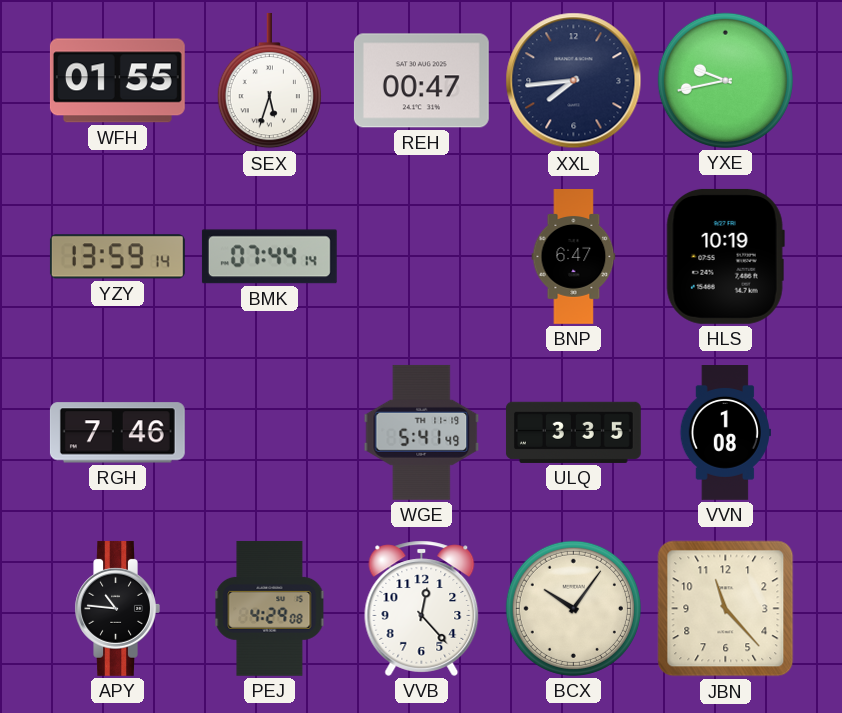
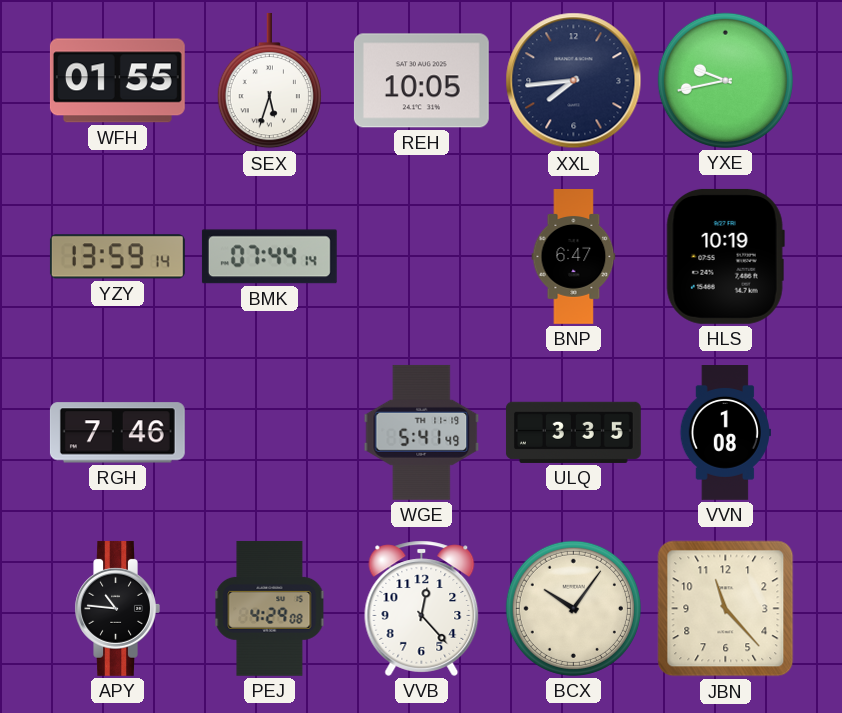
REH: 00:47 -> 10:05
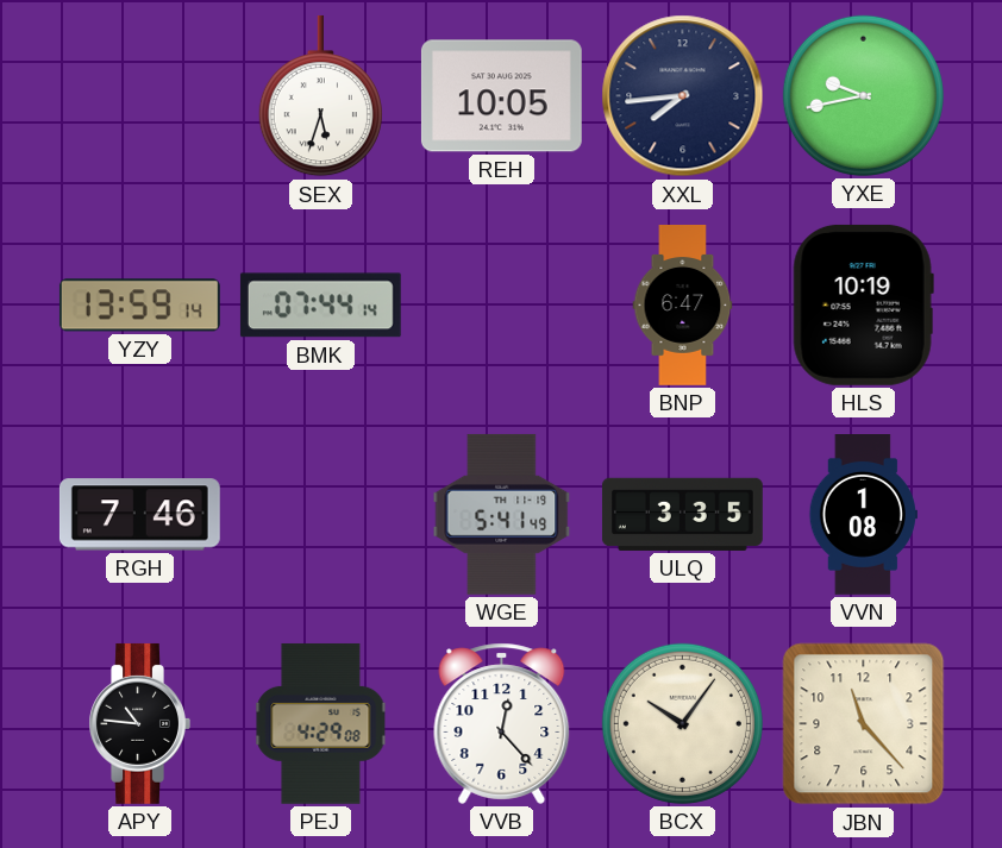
WFH: 01:55 -> none
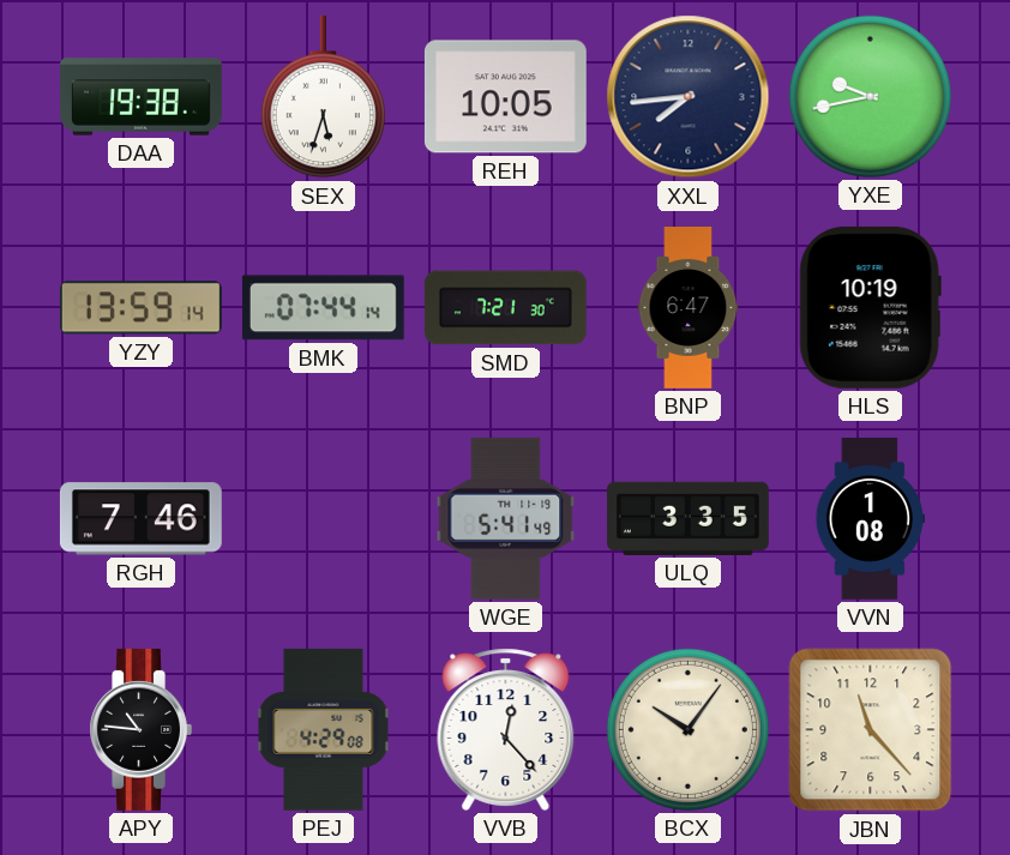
DAA: none -> 19:38
SMD: none -> 7:21
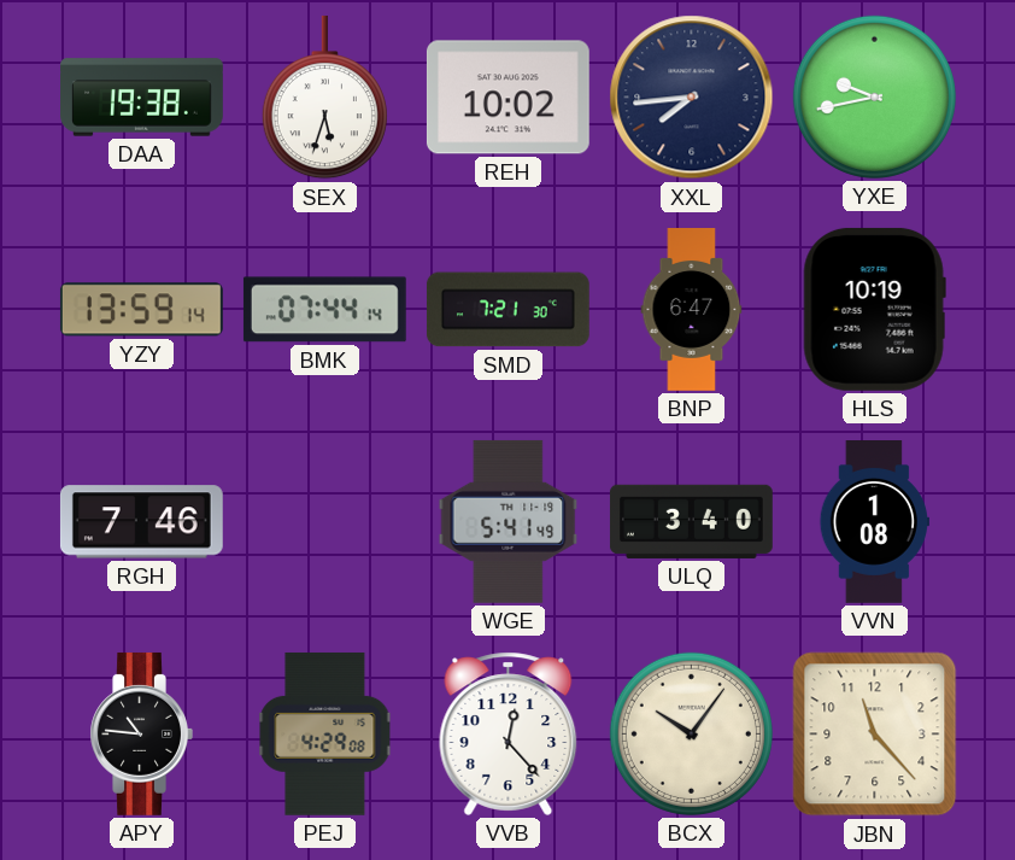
REH: 10:05 -> 10:02
ULQ: 3:35 -> 3:40
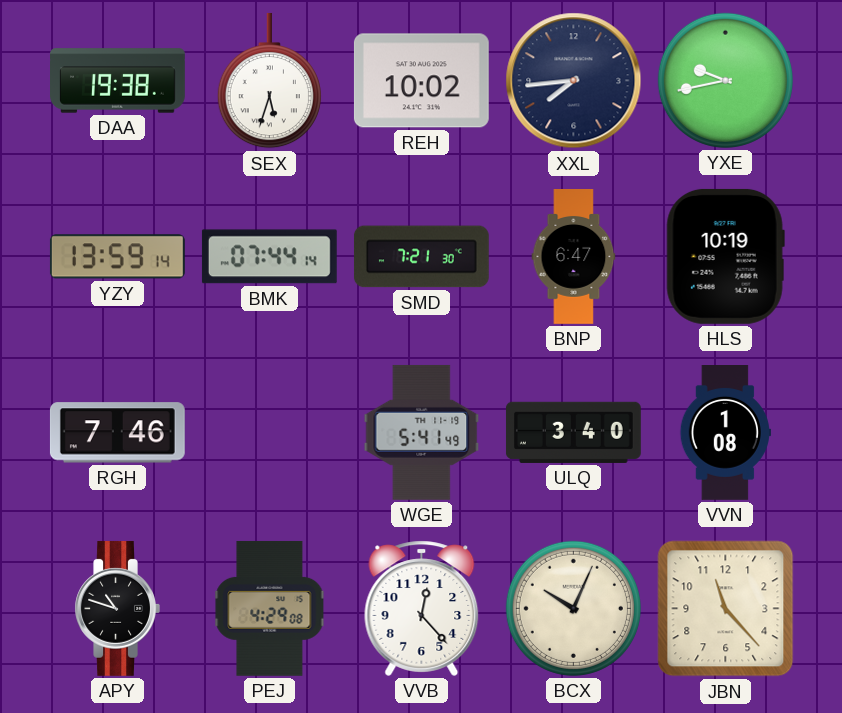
APY: 10:46 -> 10:48
BCX: 10:06 -> 10:04
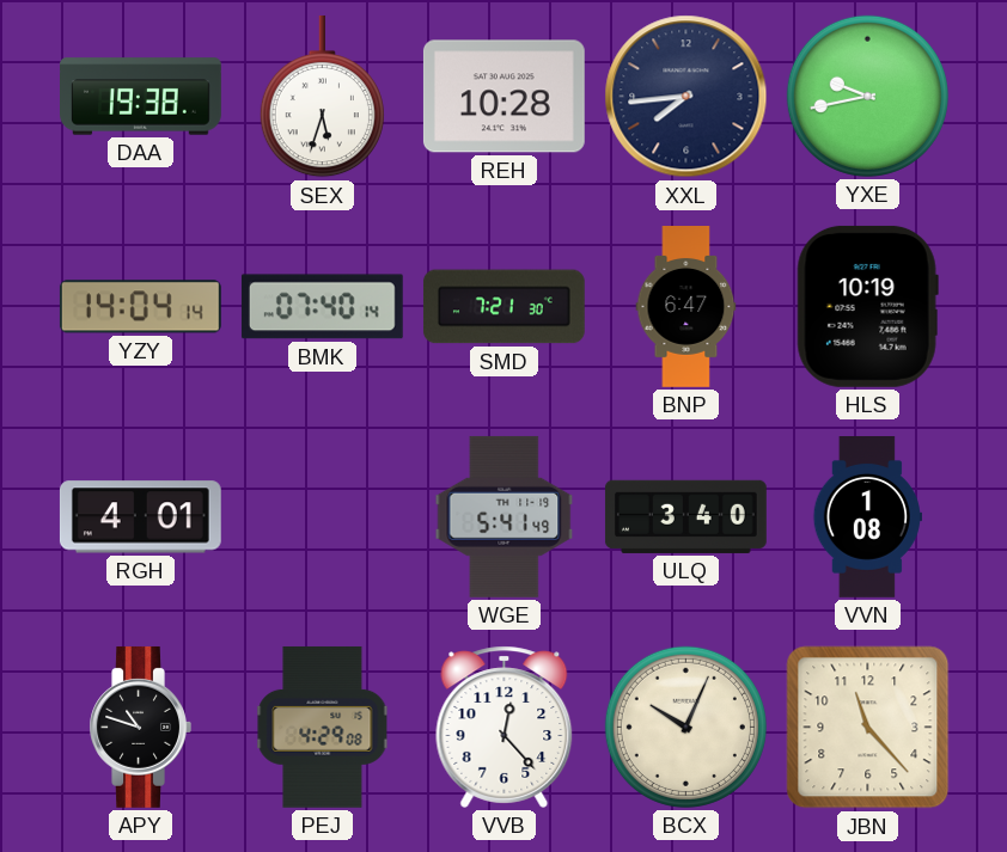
REH: 10:02 -> 10:28
YZY: 13:59 -> 14:04
BMK: 07:44 -> 07:40
RGH: 7:46 -> 4:01
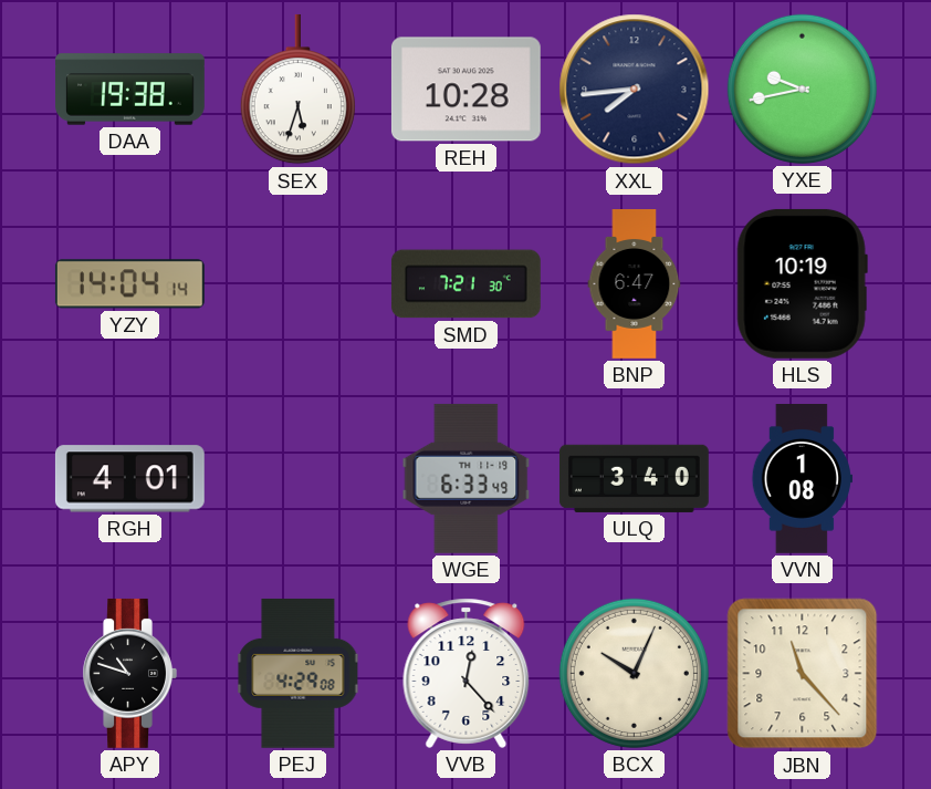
BMK: 07:40 -> none
WGE: 5:41 -> 6:33
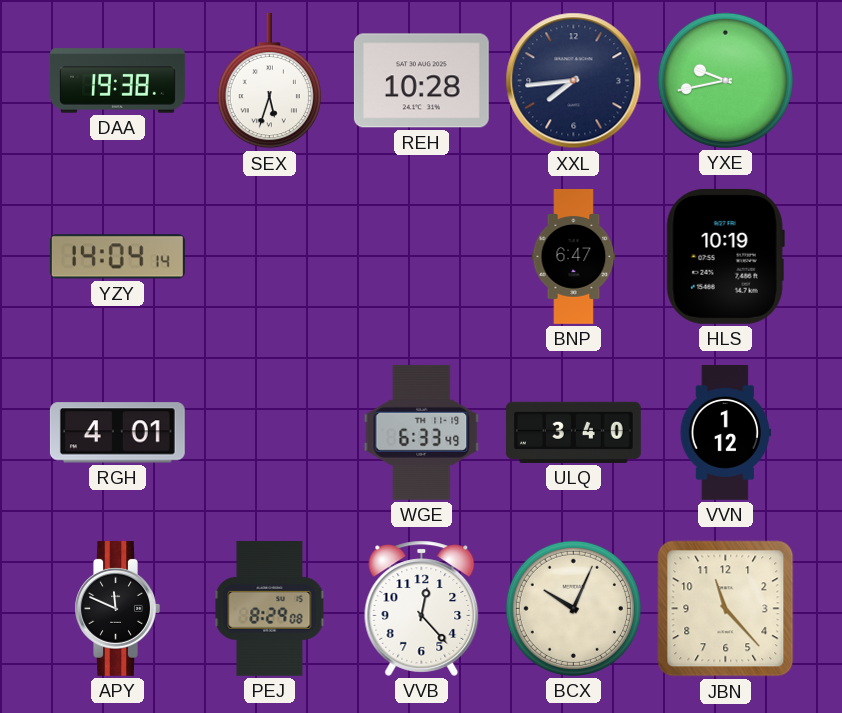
SMD: 7:21 -> none
VVN: 1:08 -> 1:12
APY: 10:48 -> 11:49
PEJ: 4:29 -> 8:29
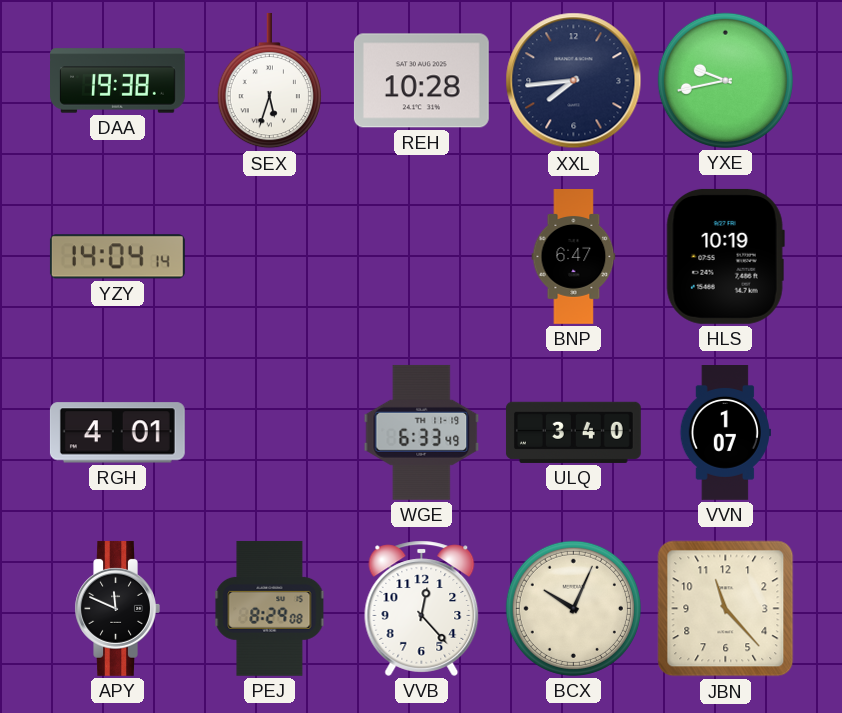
VVN: 1:12 -> 1:07
